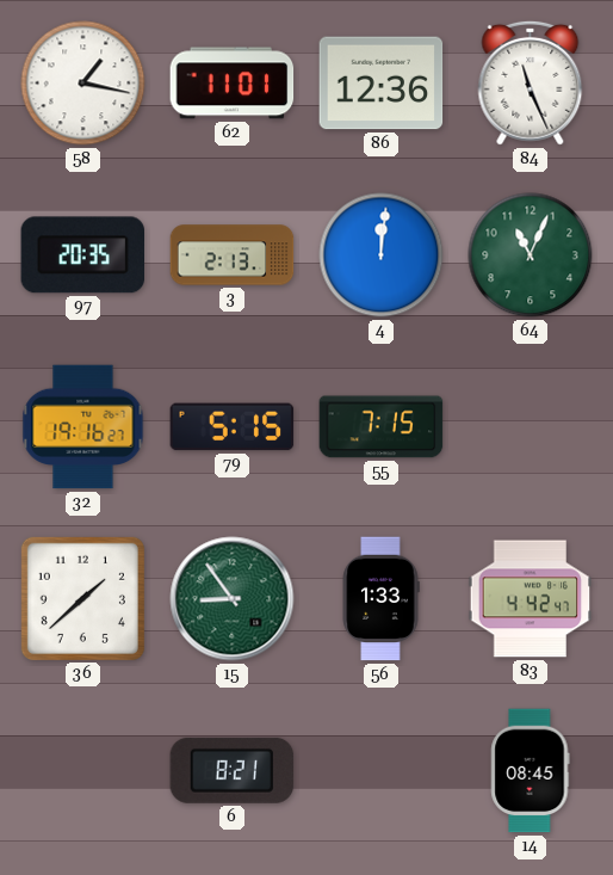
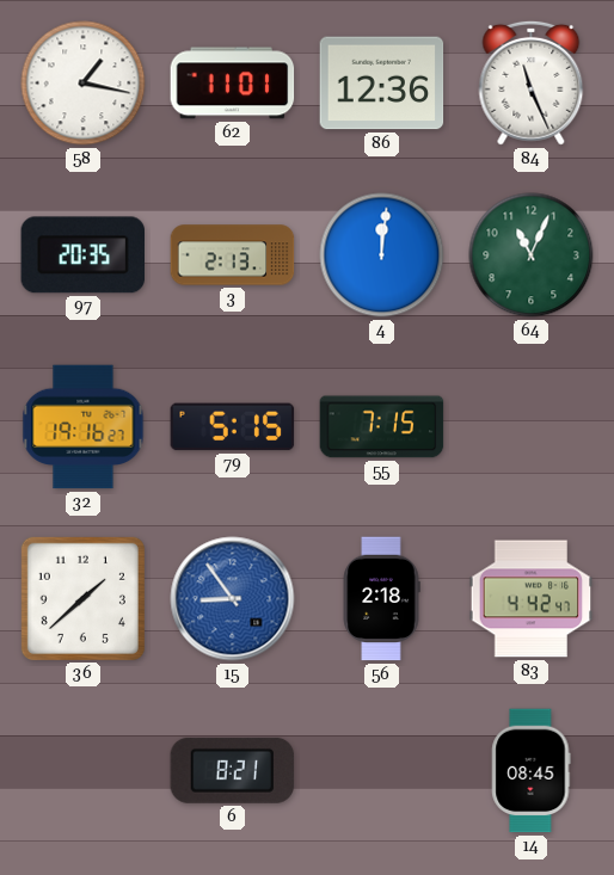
15 dial: green -> blue
56: 1:33 -> 2:18
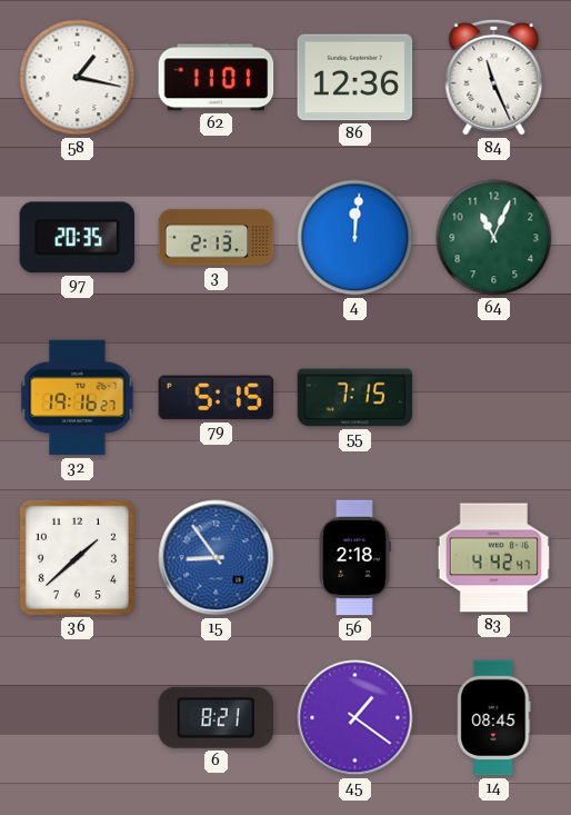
45: none -> 1:21
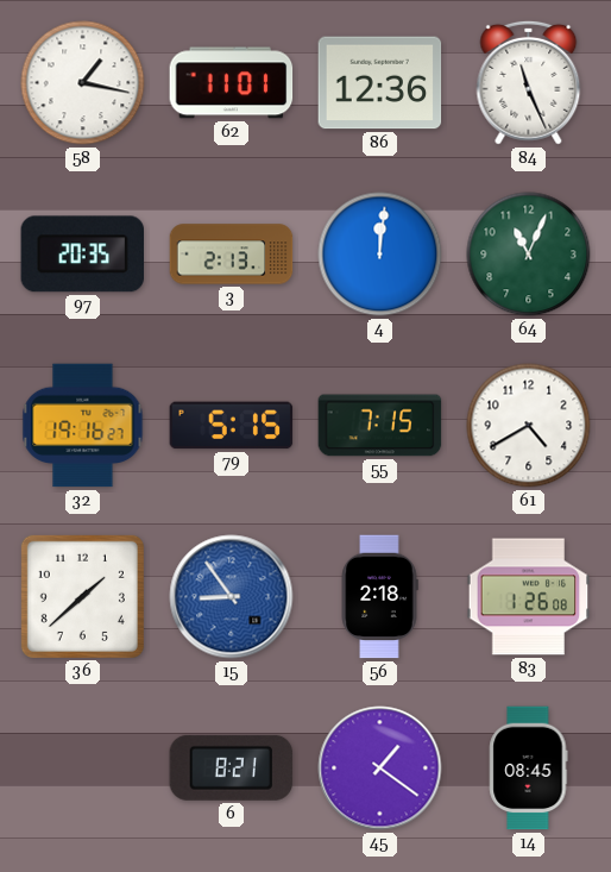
61: none -> 4:40
83: 4:42 -> 1:26
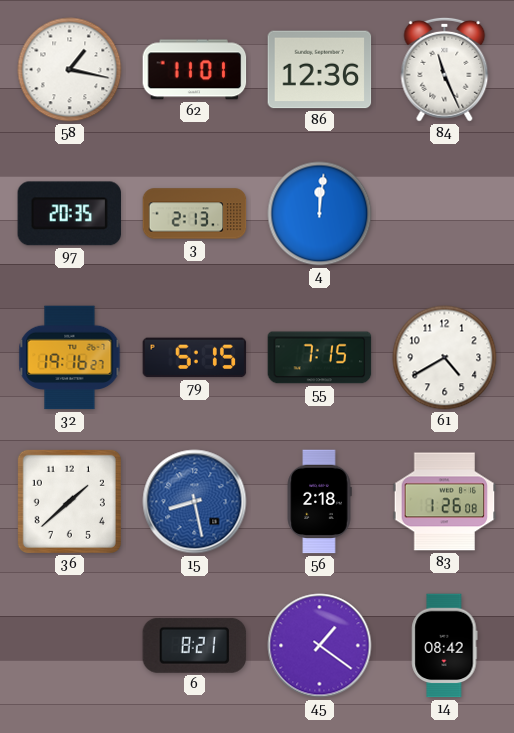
64: 11:04 -> none
15: 8:54 -> 8:28
14: 08:45 -> 08:42
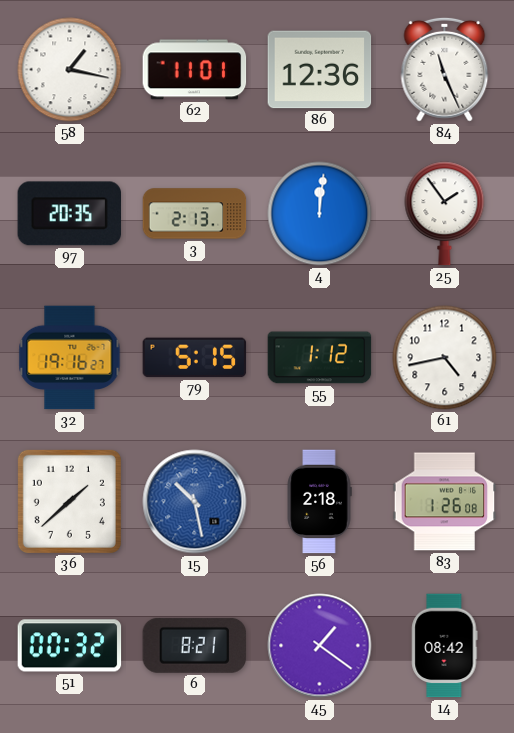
25: none -> 1:54
55: 7:15 -> 1:12
61: 4:40 -> 4:43
15: 8:28 -> 10:28
51: none -> 00:32
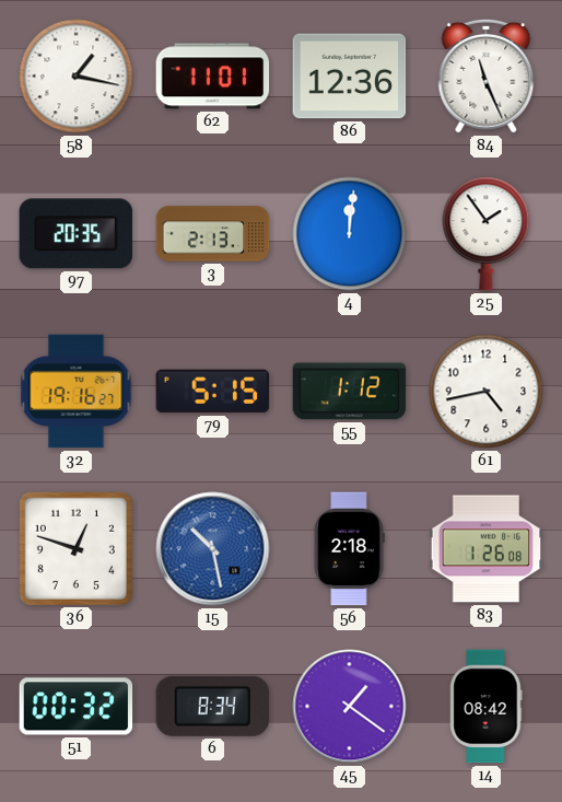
36: 1:38 -> 12:48
6: 8:21 -> 8:34
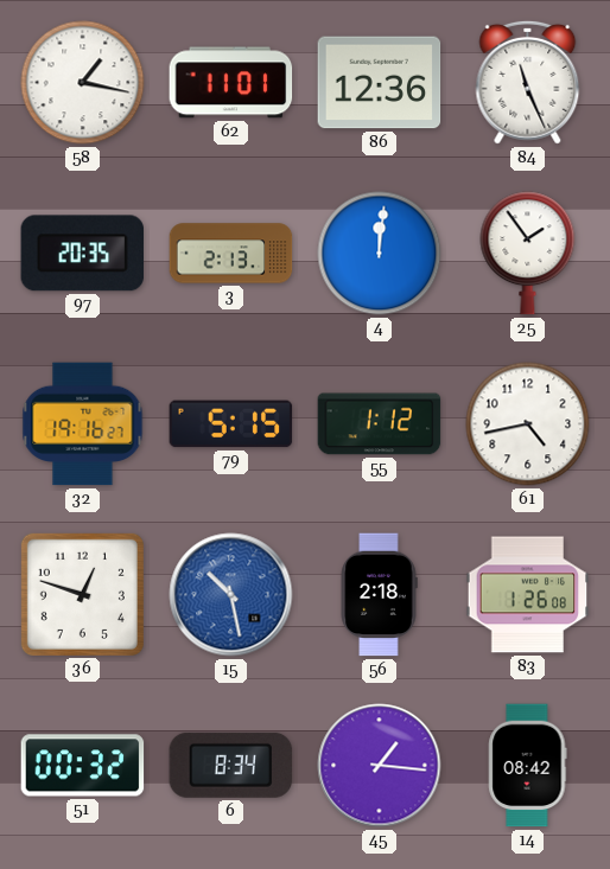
45: 1:21 -> 1:16
